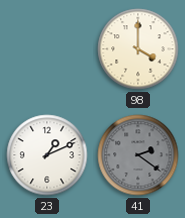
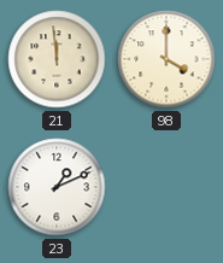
21: none -> 11:59
41: 2:21 -> none
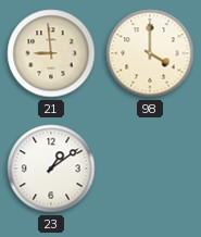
21: 11:59 -> 8:59
23: 1:11 -> 1:09
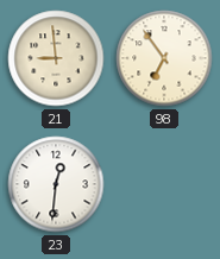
98: 4:00 -> 6:54
23: 1:09 -> 12:31
